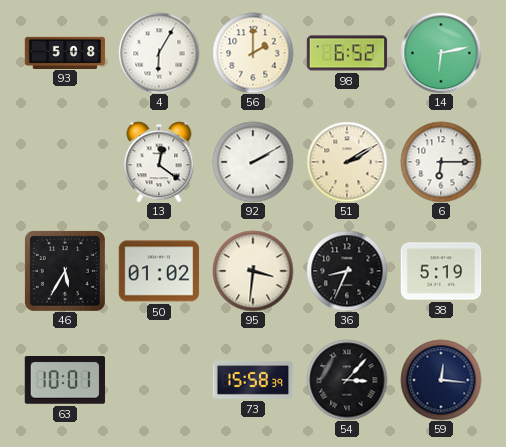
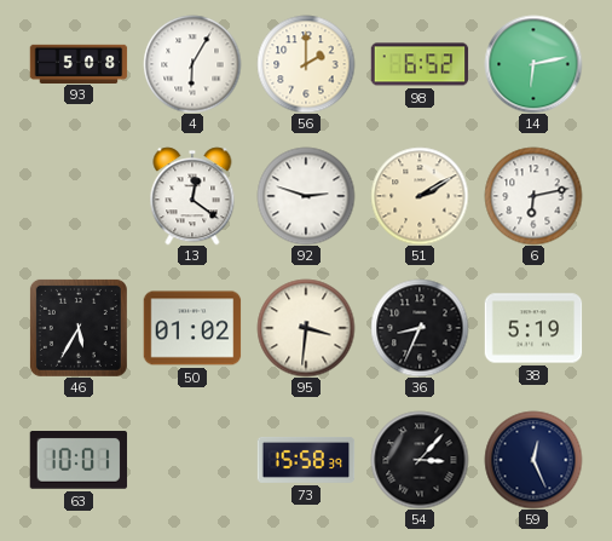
92: 2:10 -> 2:48
6: 6:15 -> 6:13
59: 12:16 -> 12:26
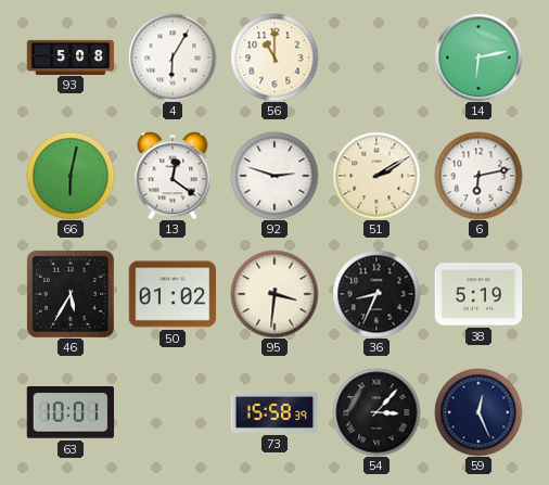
56: 2:00 -> 11:00
98: 6:52 -> none
66: none -> 6:02
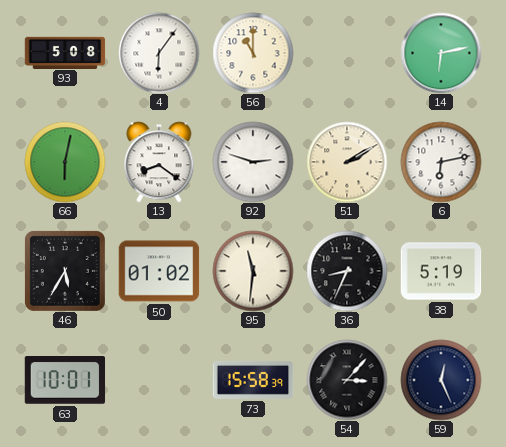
4: 6:05 -> 6:06
13: 12:21 -> 8:21
95: 3:31 -> 11:31
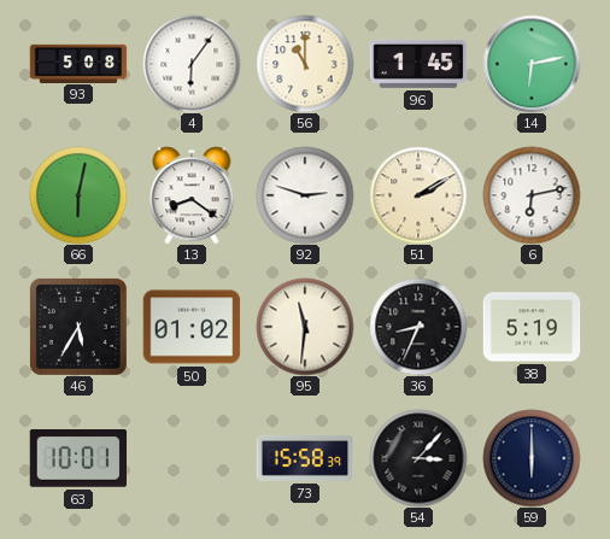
96: none -> 1:45
59: 12:26 -> 6:00
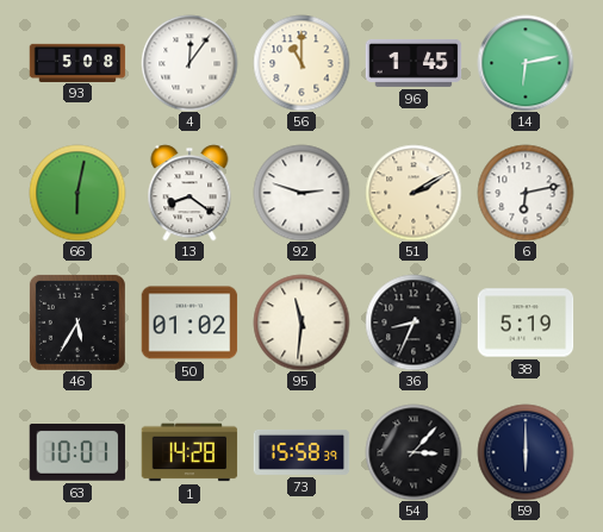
4: 6:06 -> 12:06
1: none -> 14:28
